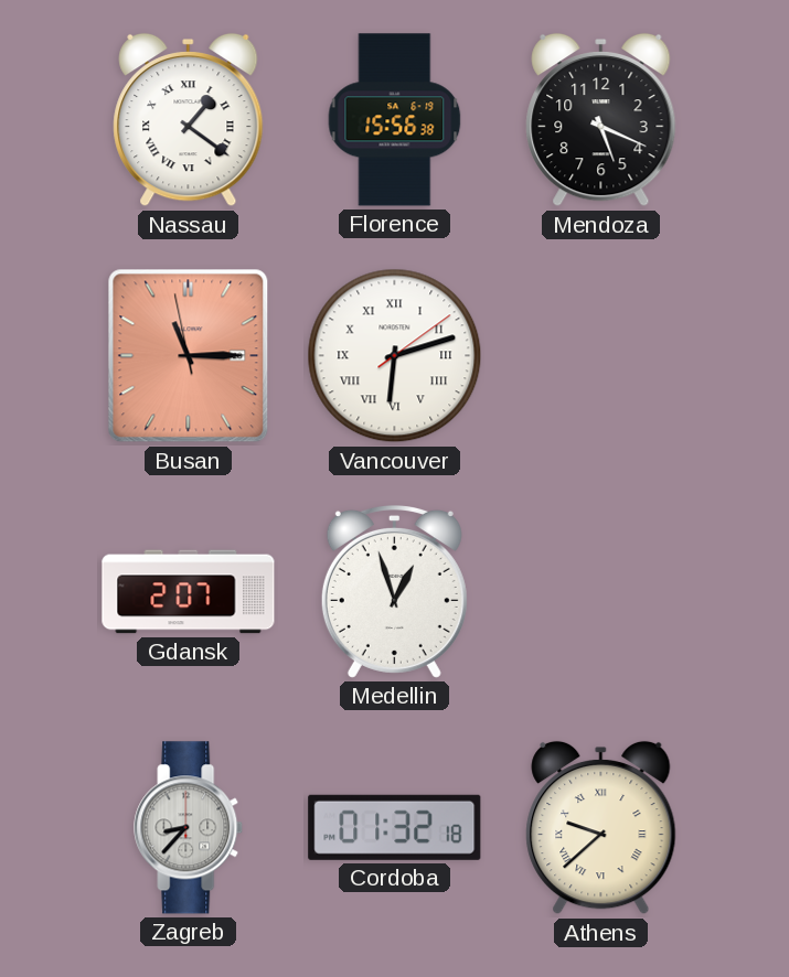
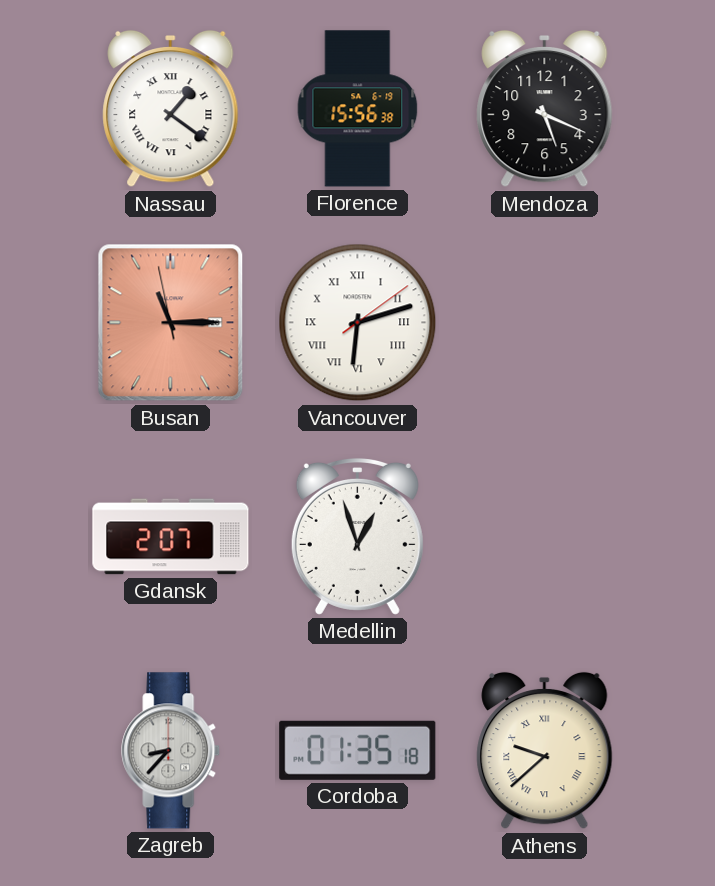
Cordoba: 01:32 -> 01:35
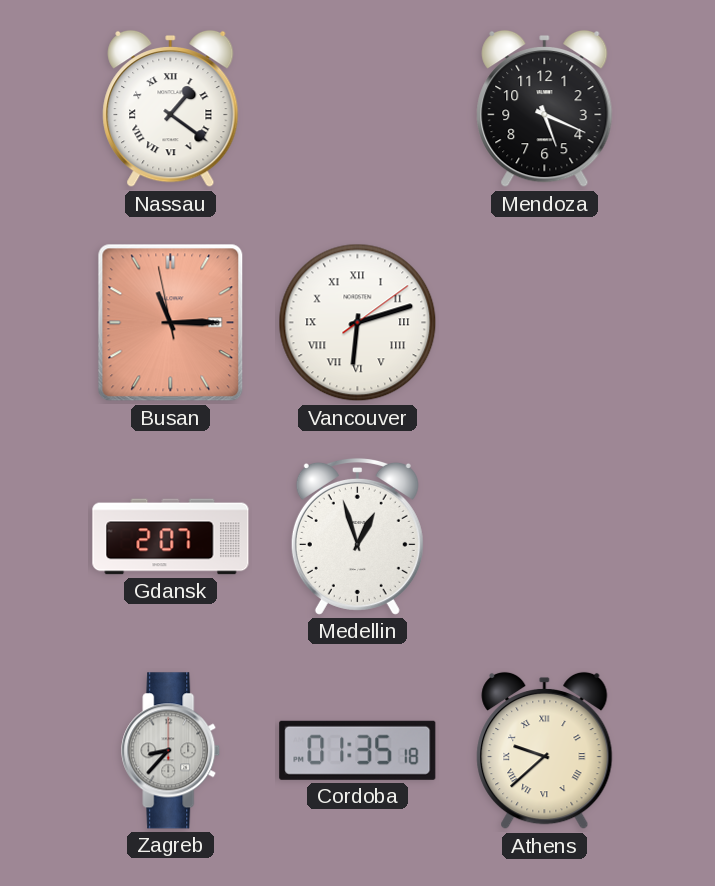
Florence: 15:56 -> none
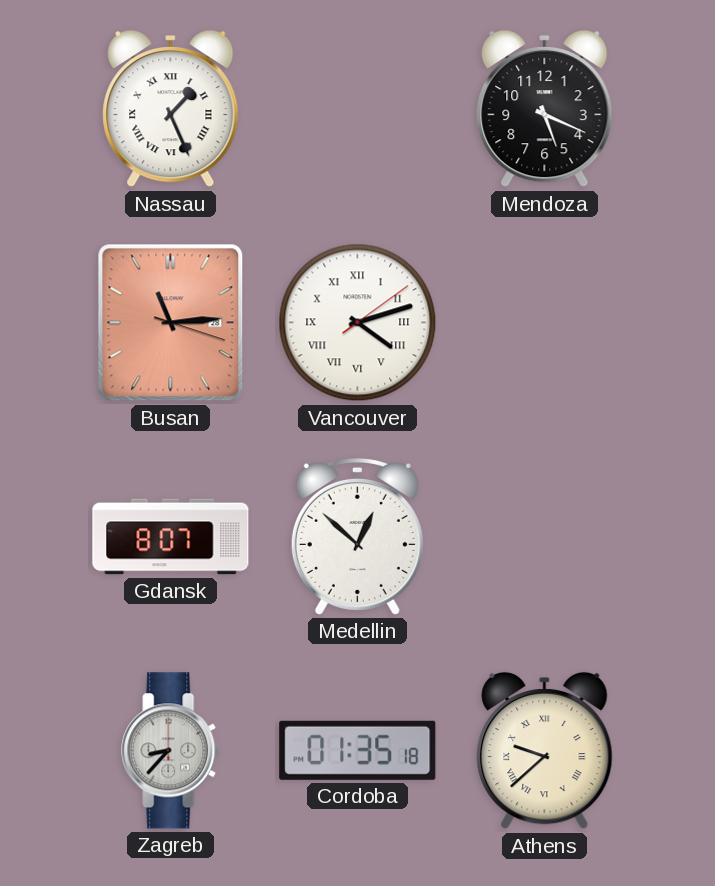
Nassau: 1:21 -> 1:26
Busan: 11:14:58 -> 11:14:18
Vancouver: 6:12 -> 4:12
Gdansk: 2:07 -> 8:07
Medellin: 12:57 -> 12:52
